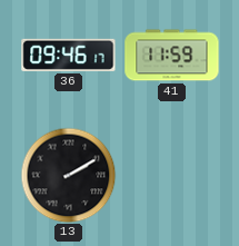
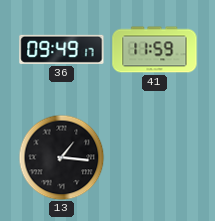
36: 09:46 -> 09:49
13: 2:10 -> 1:16
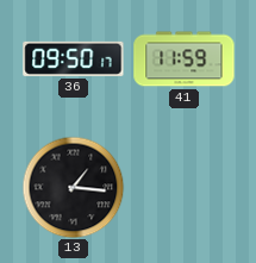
36: 09:49 -> 09:50
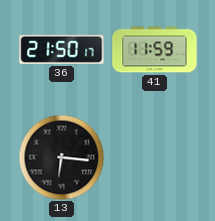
36: 09:50 -> 21:50
13: 1:16 -> 6:16
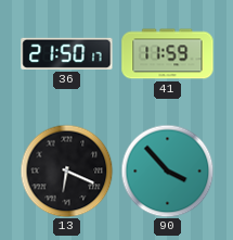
13: 6:16 -> 6:19
90: none -> 3:53
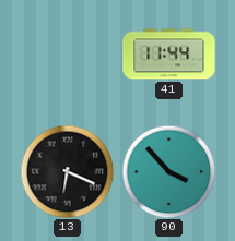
36: 21:50 -> none
41: 11:59 -> 11:44
